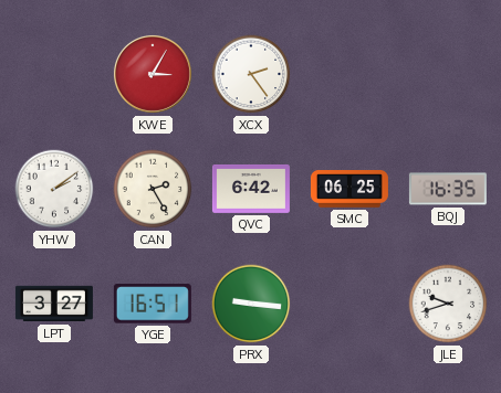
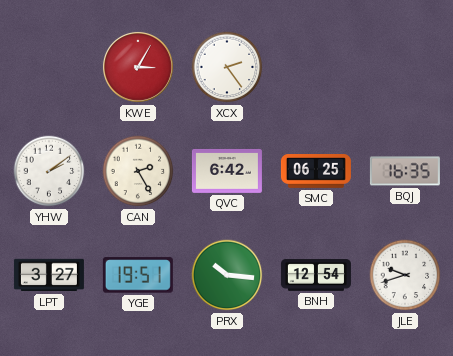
YGE: 16:51 -> 19:51
PRX: 9:16 -> 10:16
BNH: none -> 12:54
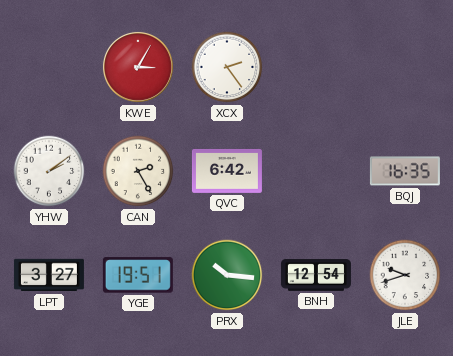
SMC: 06:25 -> none
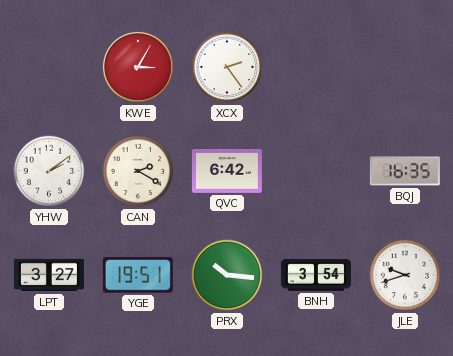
CAN: 2:25 -> 2:20
BNH: 12:54 -> 3:54
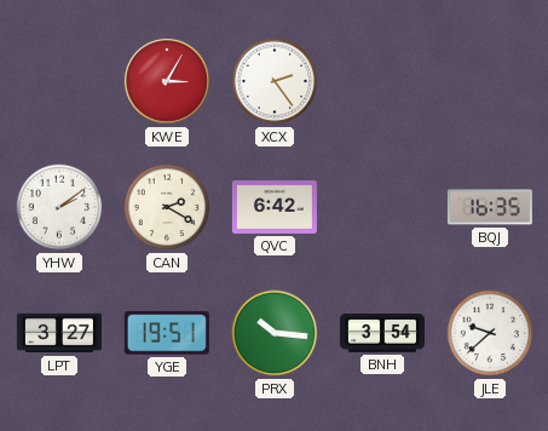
JLE: 9:42 -> 9:38
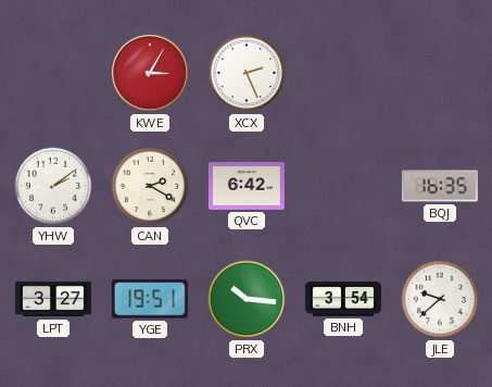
XCX: 2:24 -> 2:26
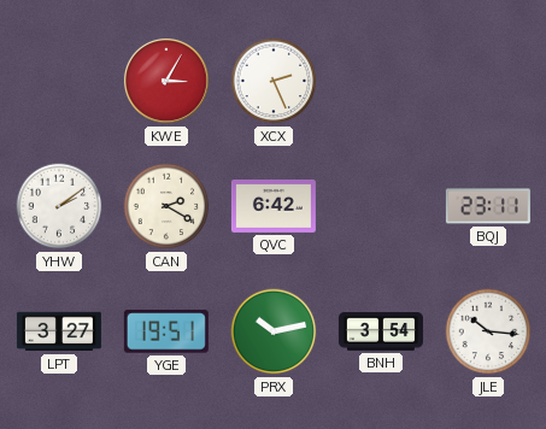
BQJ: 16:35 -> 23:11
PRX: 10:16 -> 10:13
JLE: 9:38 -> 10:16
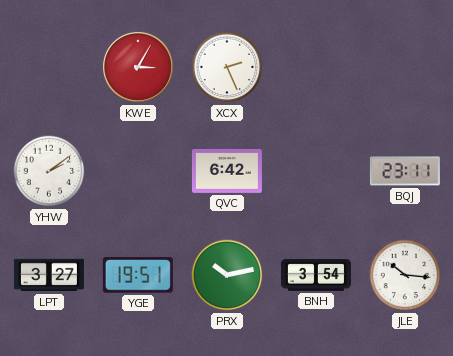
CAN: 2:20 -> none
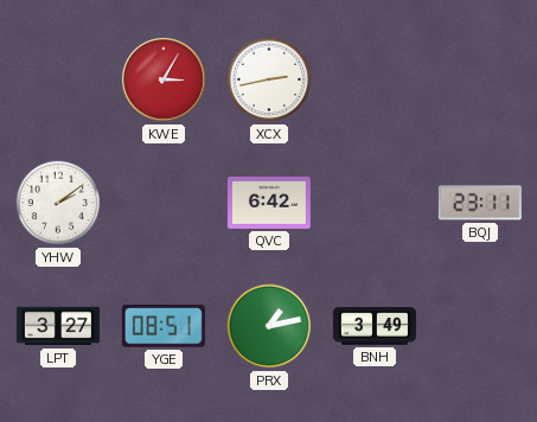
XCX: 2:26 -> 2:43
YGE: 19:51 -> 08:51
PRX: 10:13 -> 1:13
BNH: 3:54 -> 3:49
JLE: 10:16 -> none
